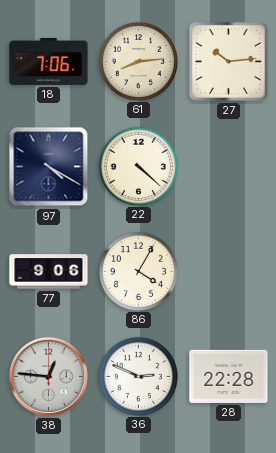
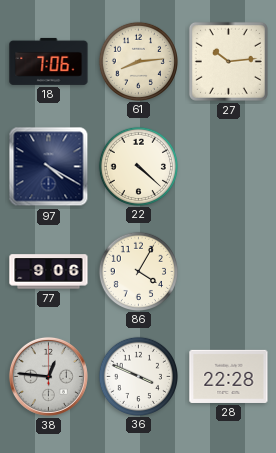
36: 2:49 -> 3:49
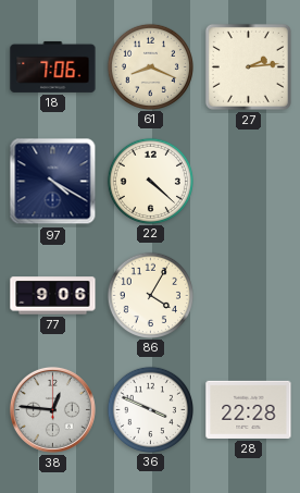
61: 8:14 -> 8:19
27: 10:14 -> 2:14
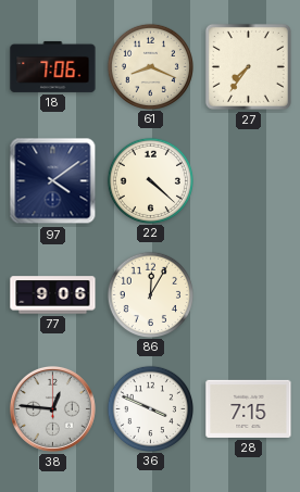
27: 2:14 -> 7:36
97: 4:20 -> 4:09
86: 4:05 -> 12:05
28: 22:28 -> 7:15
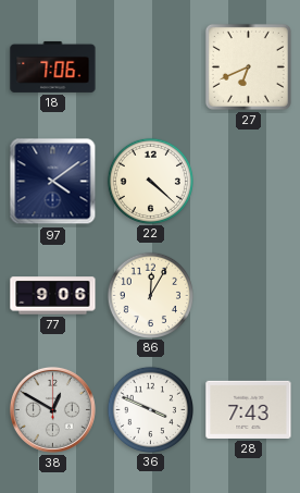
61: 8:19 -> none
27: 7:36 -> 6:41
38: 12:46 -> 12:50
28: 7:15 -> 7:43
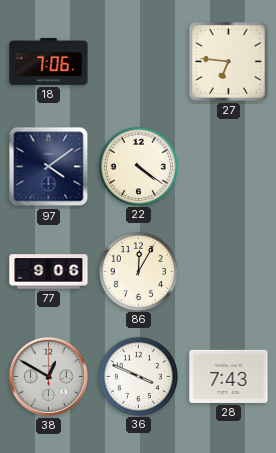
27: 6:41 -> 6:46
22: 4:22 -> 4:21
